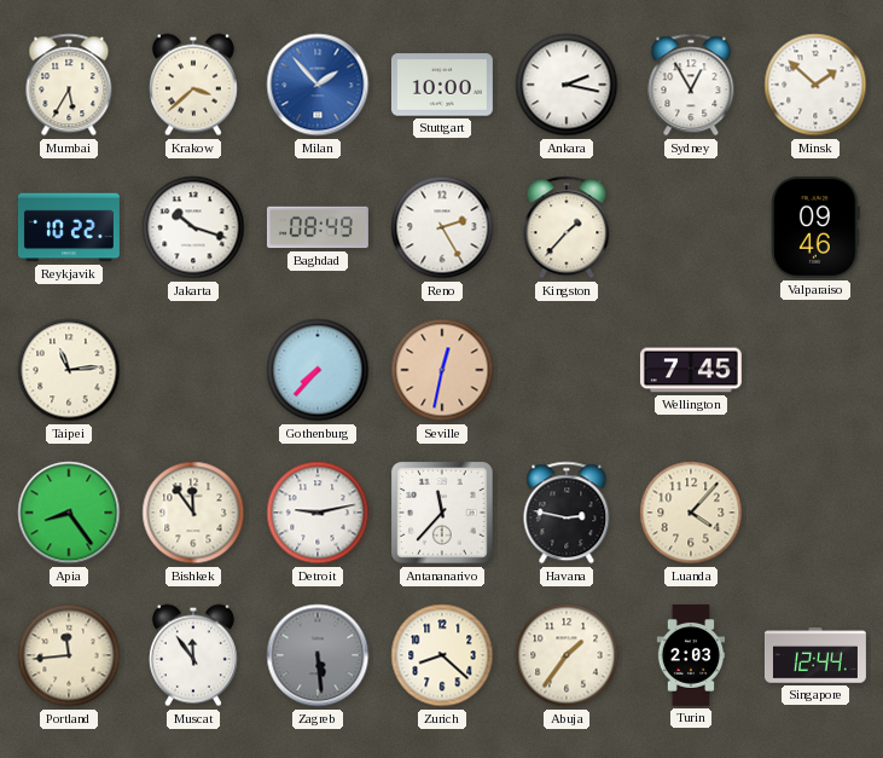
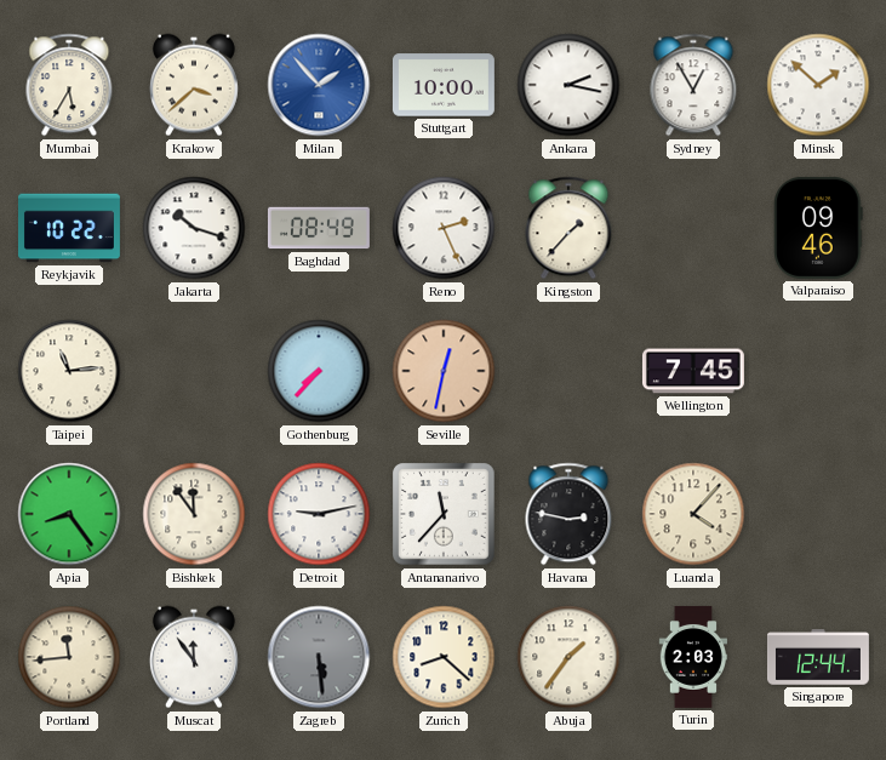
Reno: 2:25 -> 2:26
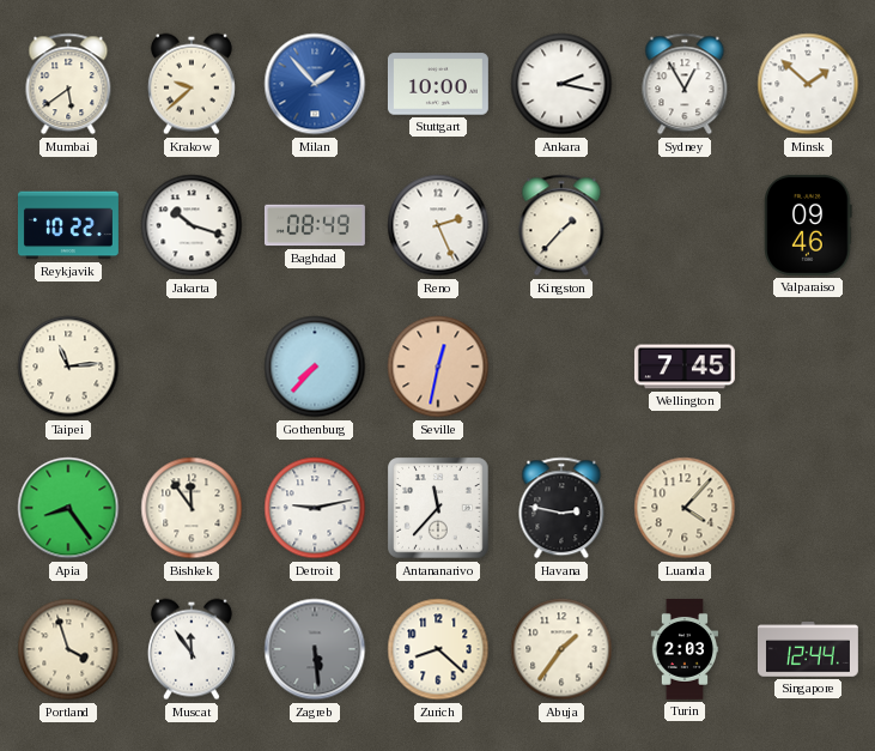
Mumbai: 5:35 -> 5:39
Krakow: 3:38 -> 9:38
Portland: 11:44 -> 3:57
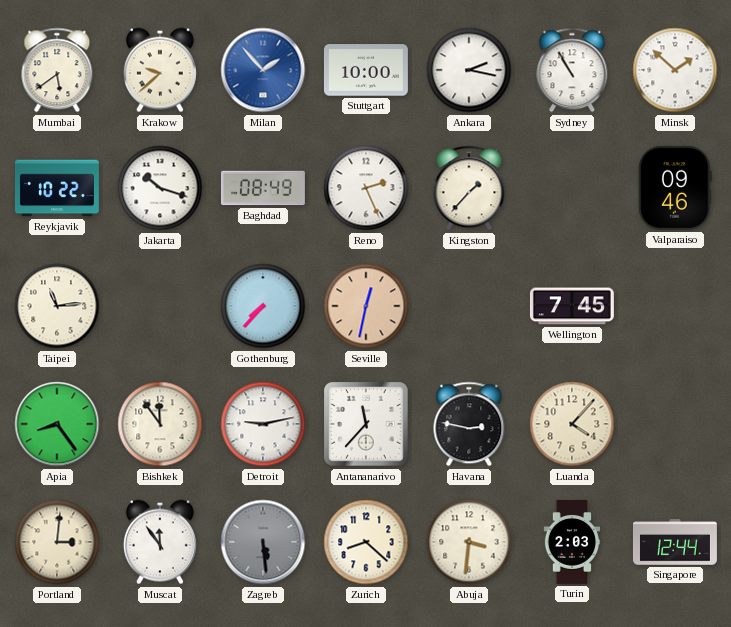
Sydney: 12:55 -> 10:55
Portland: 3:57 -> 3:01
Abuja: 1:36 -> 3:31
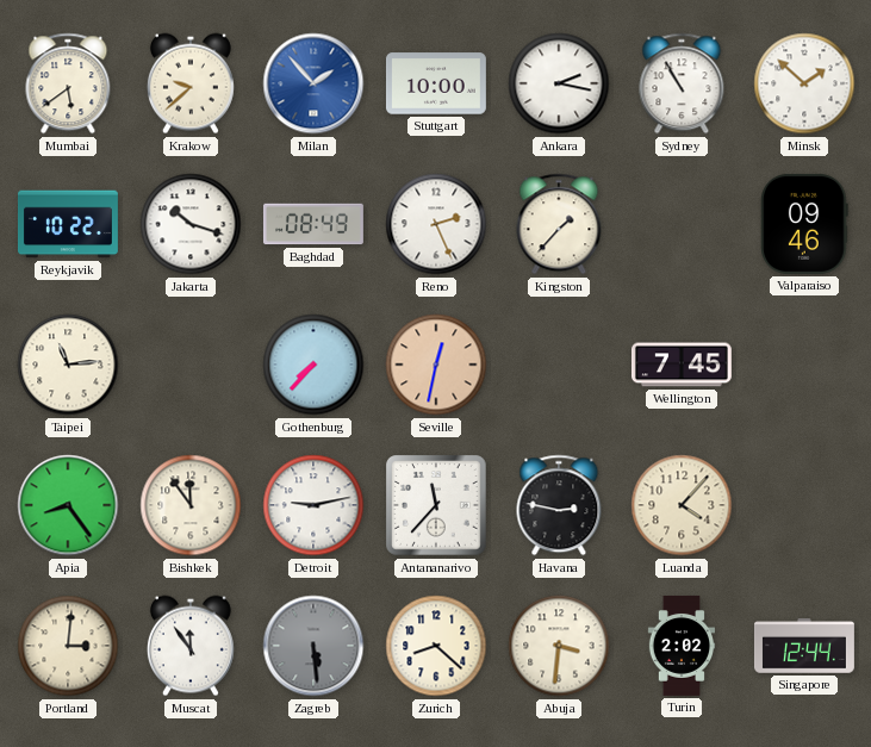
Turin: 2:03 -> 2:02
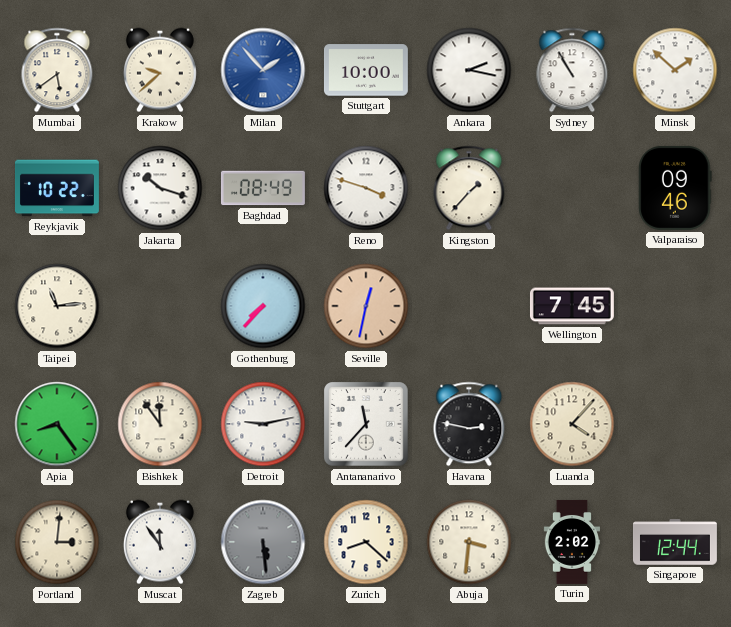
Reno: 2:26 -> 3:48
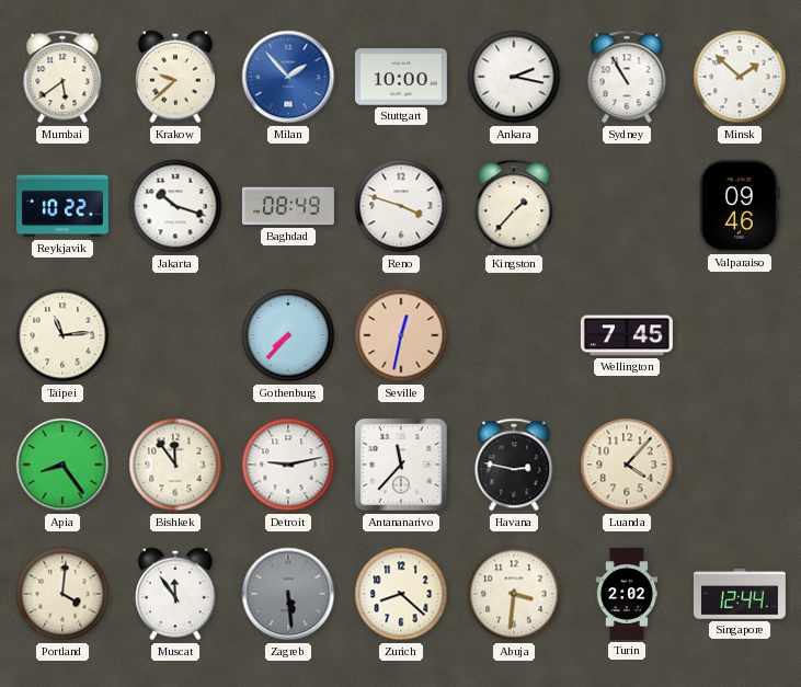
Portland: 3:01 -> 4:01
